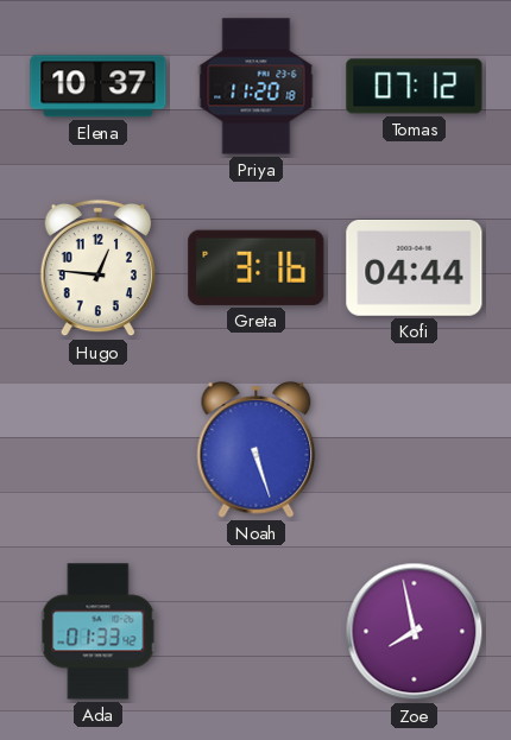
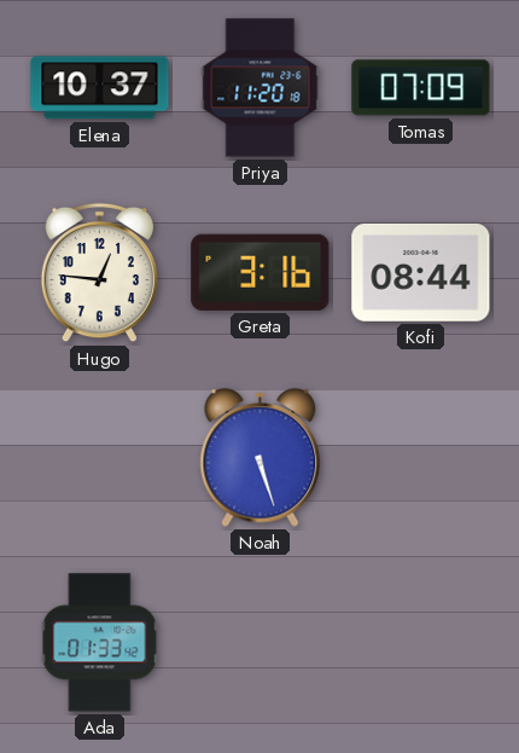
Tomas: 07:12 -> 07:09
Kofi: 04:44 -> 08:44
Zoe: 7:58 -> none
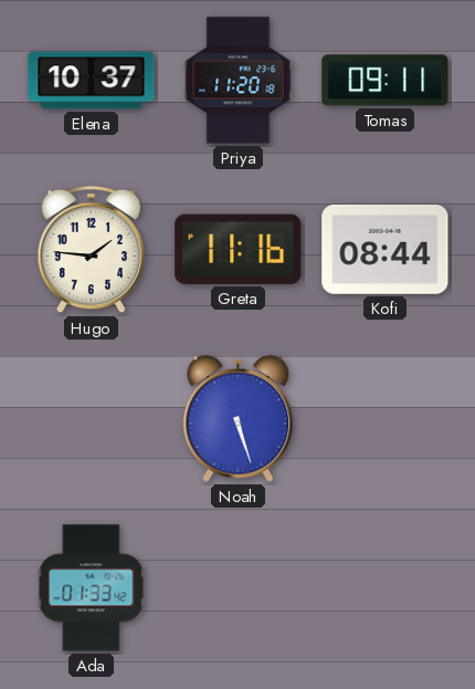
Tomas: 07:09 -> 09:11
Hugo: 12:46 -> 1:46
Greta: 3:16 -> 11:16
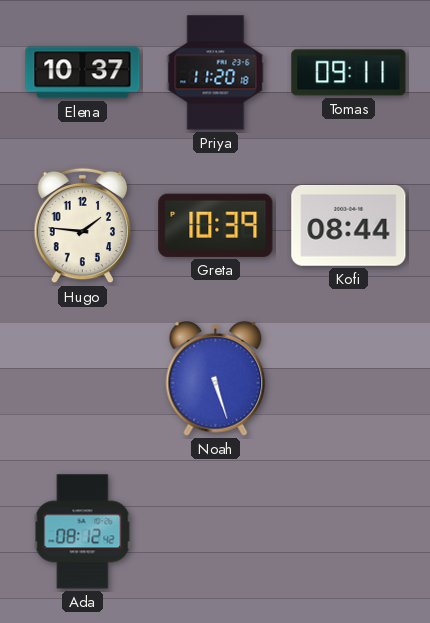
Greta: 11:16 -> 10:39
Ada: 01:33 -> 08:12
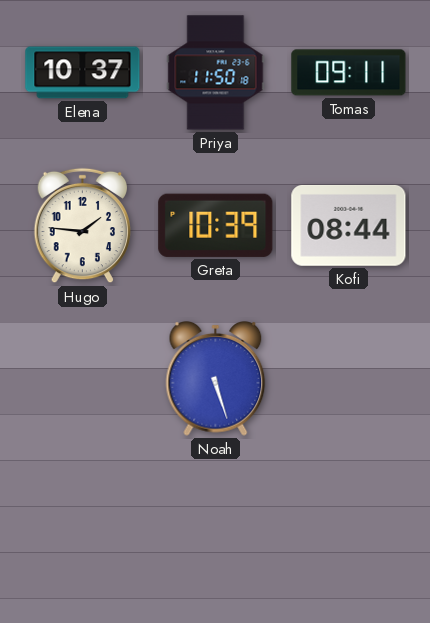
Priya: 11:20 -> 11:50
Ada: 08:12 -> none
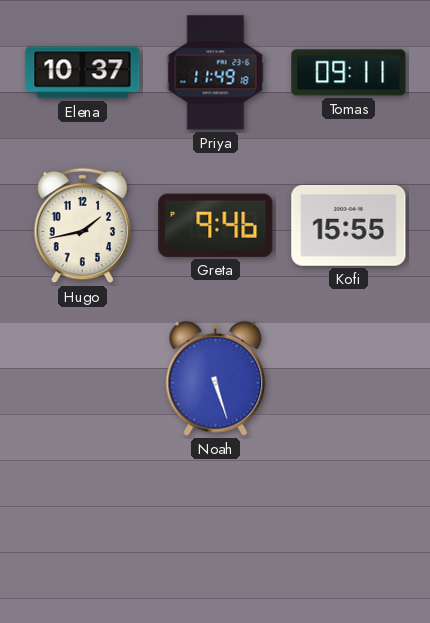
Priya: 11:50 -> 11:49
Hugo: 1:46 -> 1:43
Greta: 10:39 -> 9:46
Kofi: 08:44 -> 15:55
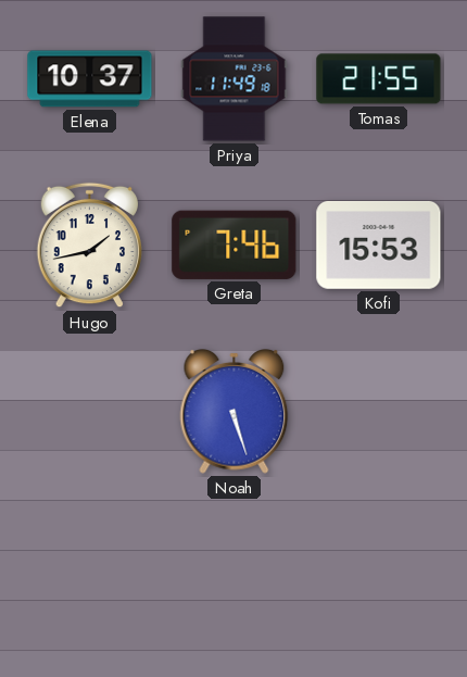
Tomas: 09:11 -> 21:55
Greta: 9:46 -> 7:46
Kofi: 15:55 -> 15:53
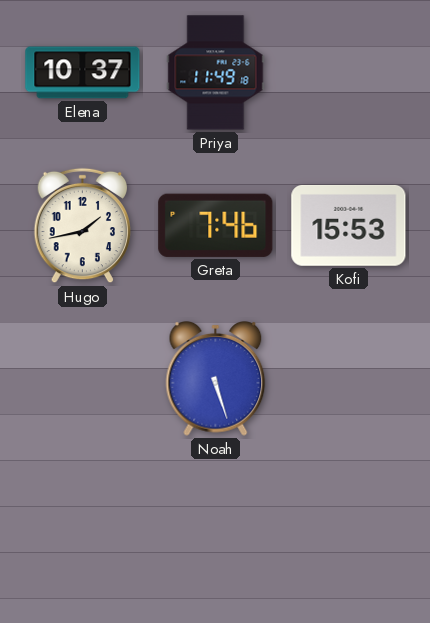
Tomas: 21:55 -> none
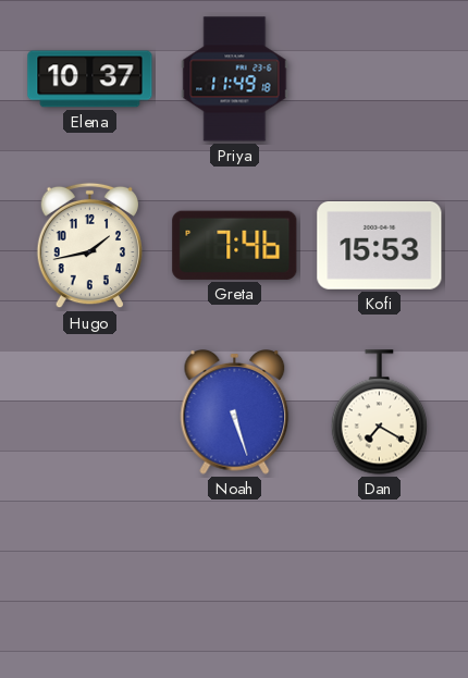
Dan: none -> 7:20
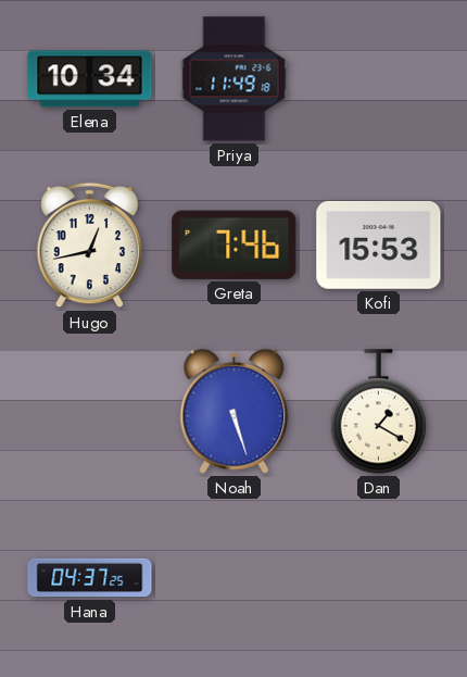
Elena: 10:37 -> 10:34
Hugo: 1:43 -> 12:43
Dan: 7:20 -> 1:20
Hana: none -> 04:37
